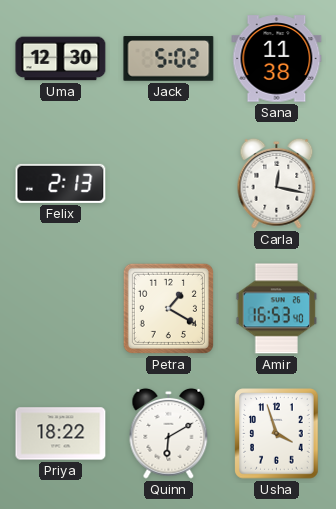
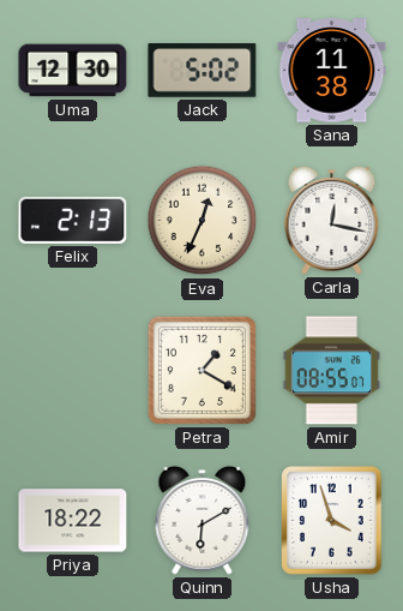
Eva: none -> 12:34
Amir: 16:53 -> 08:55
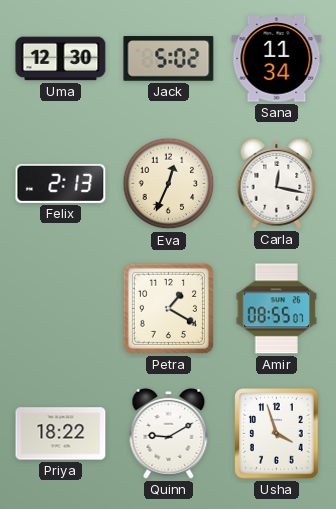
Sana: 11:38 -> 11:34
Quinn: 6:10 -> 9:10
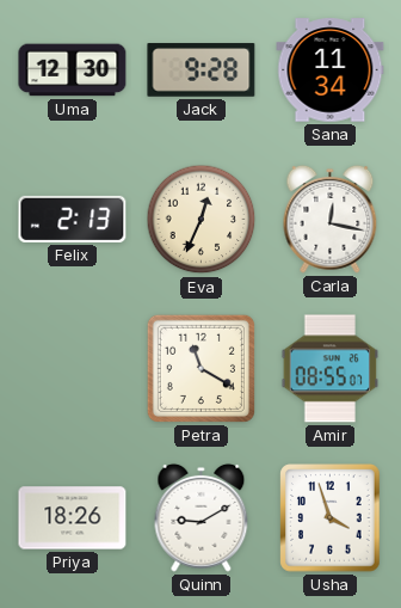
Jack: 5:02 -> 9:28
Petra: 1:20 -> 11:20
Priya: 18:22 -> 18:26
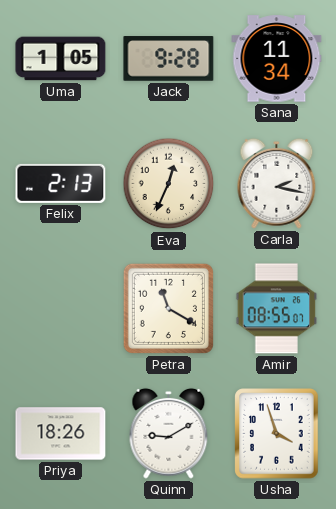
Uma: 12:30 -> 1:05
Carla: 12:17 -> 2:17
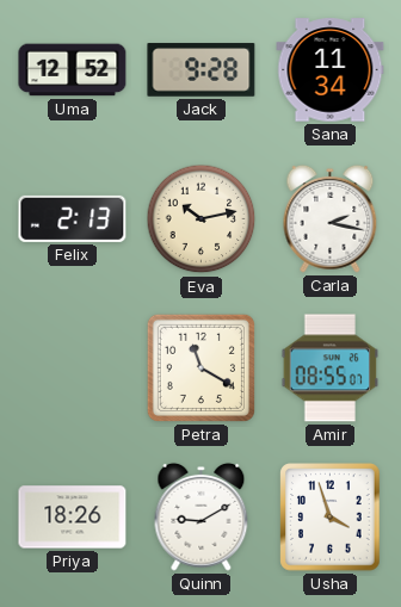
Uma: 1:05 -> 12:52
Eva: 12:34 -> 10:13
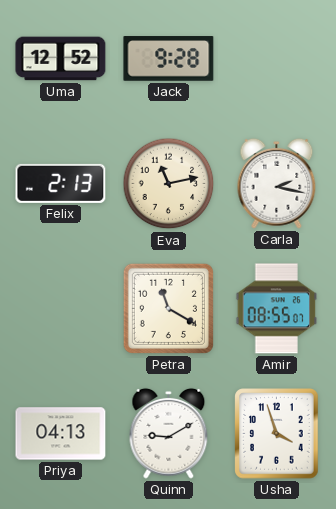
Sana: 11:34 -> none
Eva: 10:13 -> 11:13
Priya: 18:26 -> 04:13
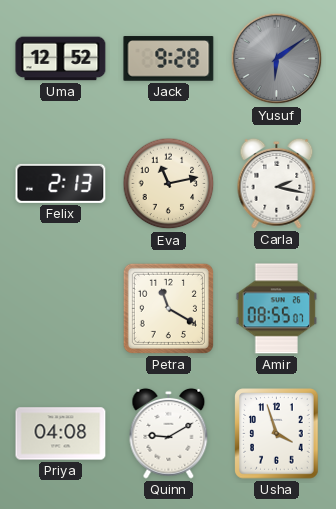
Yusuf: none -> 6:09
Priya: 04:13 -> 04:08
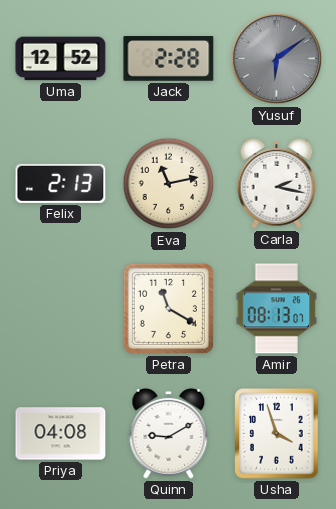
Jack: 9:28 -> 2:28
Amir: 08:55 -> 08:13
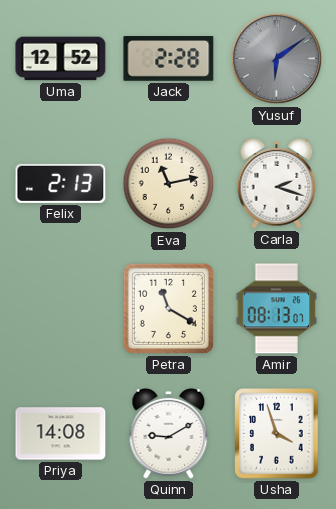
Carla: 2:17 -> 2:18
Priya: 04:08 -> 14:08
